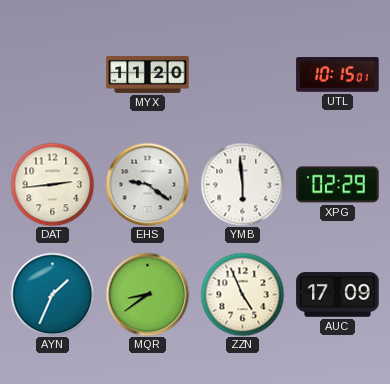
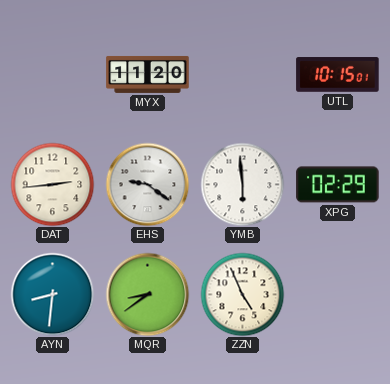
AYN: 1:34 -> 8:31
AUC: 17:09 -> none
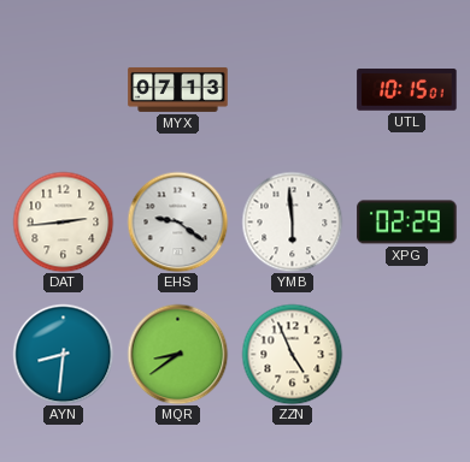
MYX: 11:20 -> 07:13
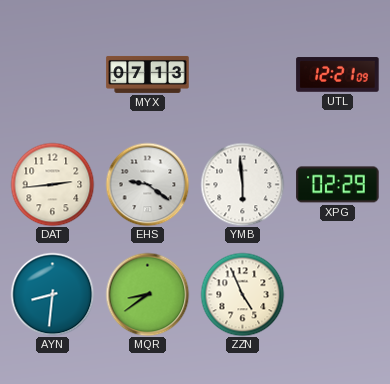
UTL: 10:15 -> 12:21
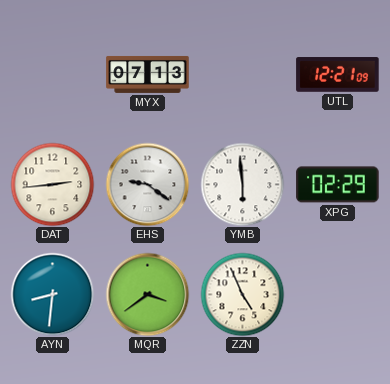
MQR: 8:39 -> 3:39
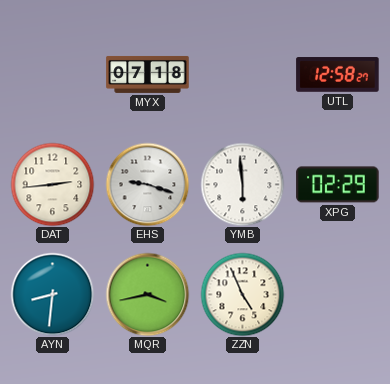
MYX: 07:13 -> 07:18
UTL: 12:21 -> 12:58
EHS: 9:21 -> 9:18
MQR: 3:39 -> 3:43
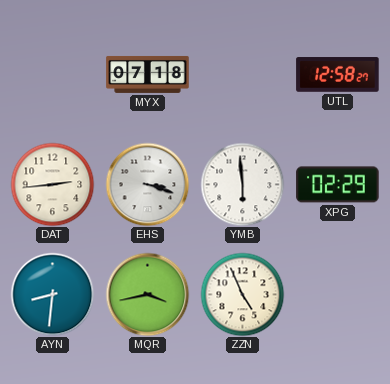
EHS: 9:18 -> 3:18
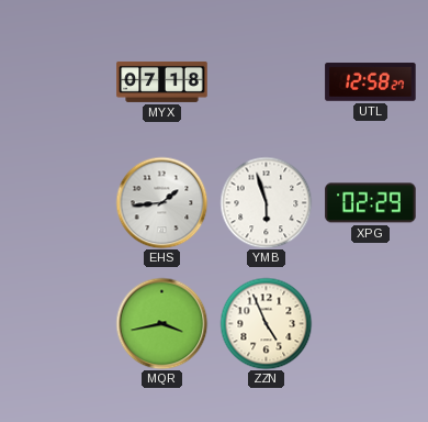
DAT: 2:44 -> none
EHS: 3:18 -> 1:44
YMB: 5:59 -> 5:57
AYN: 8:31 -> none
